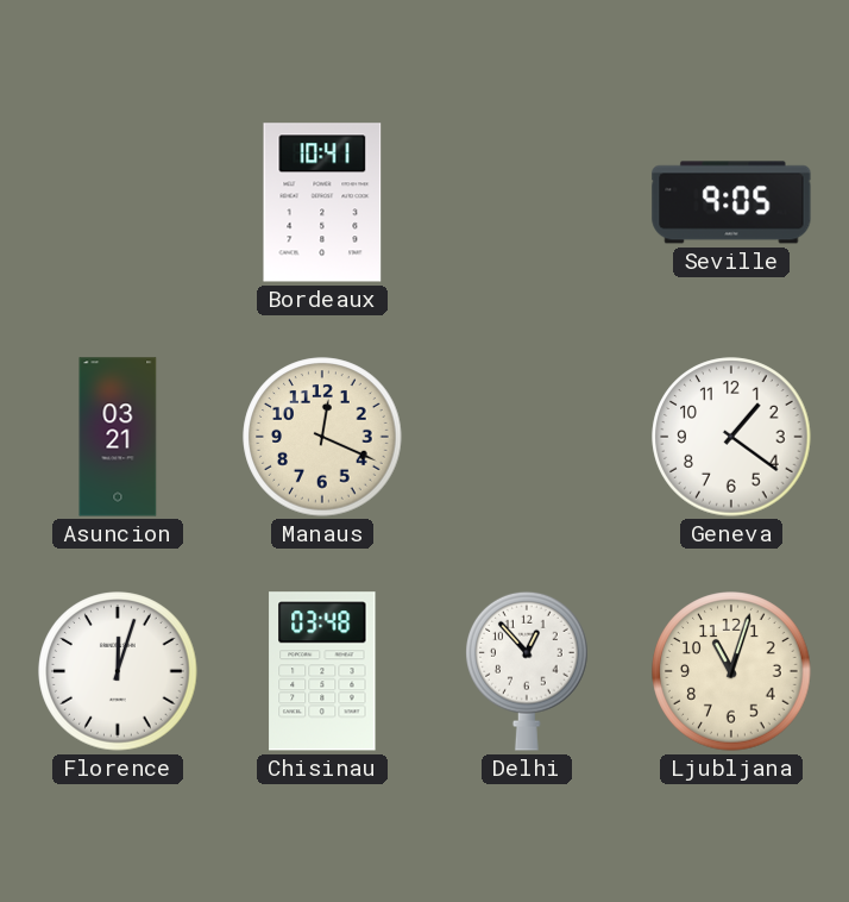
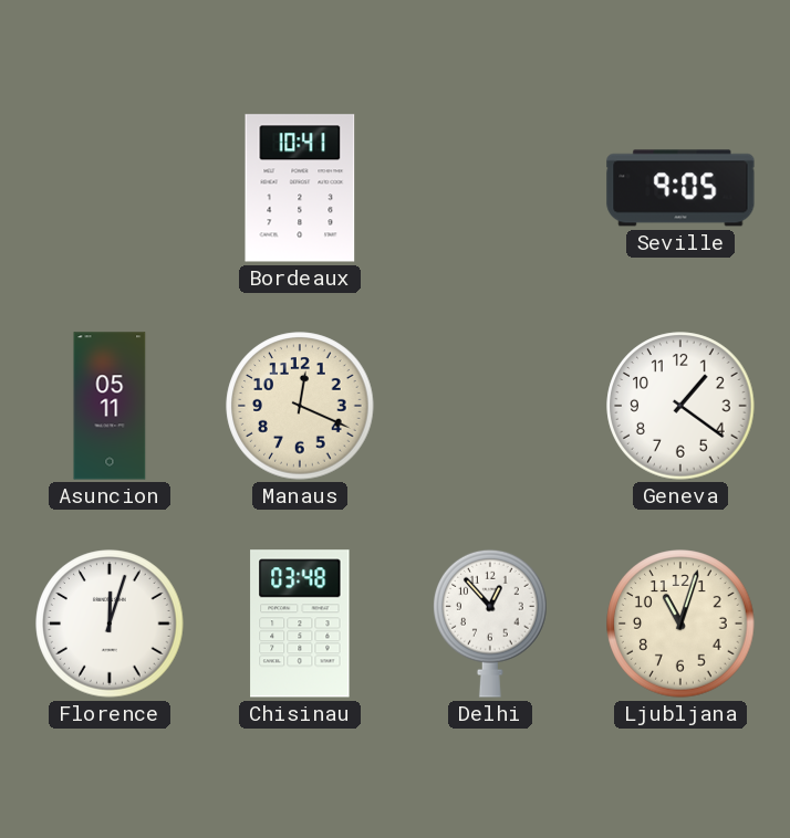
Asuncion: 03:21 -> 05:11
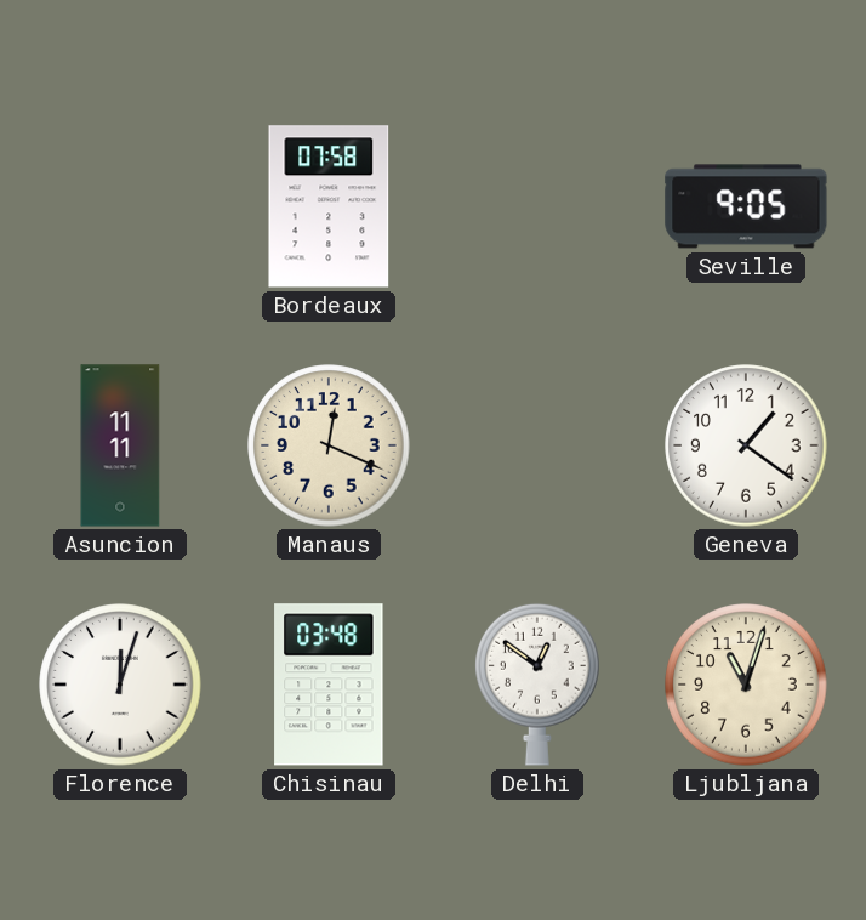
Bordeaux: 10:41 -> 07:58
Asuncion: 05:11 -> 11:11
Delhi: 12:53 -> 12:51
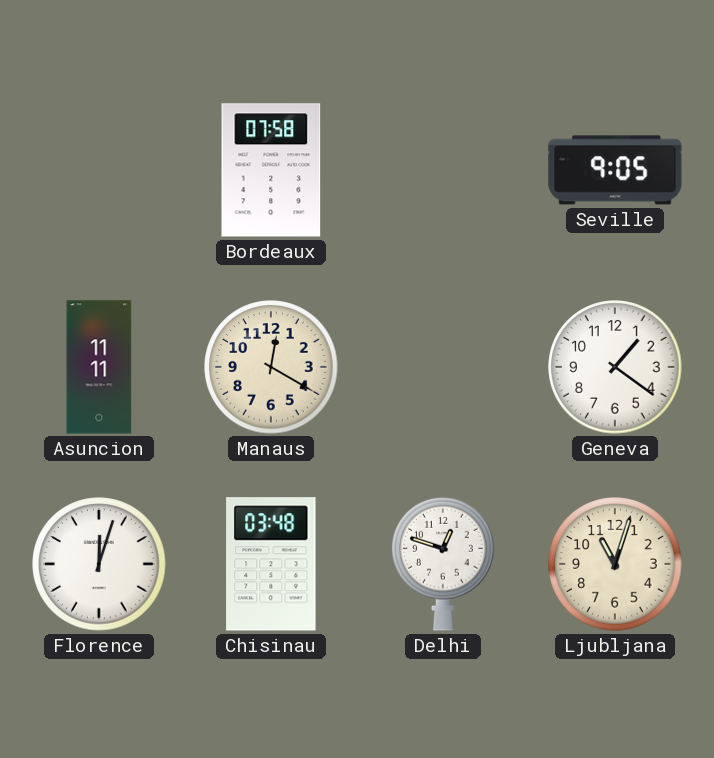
Manaus: 12:19 -> 12:20
Delhi: 12:51 -> 12:48
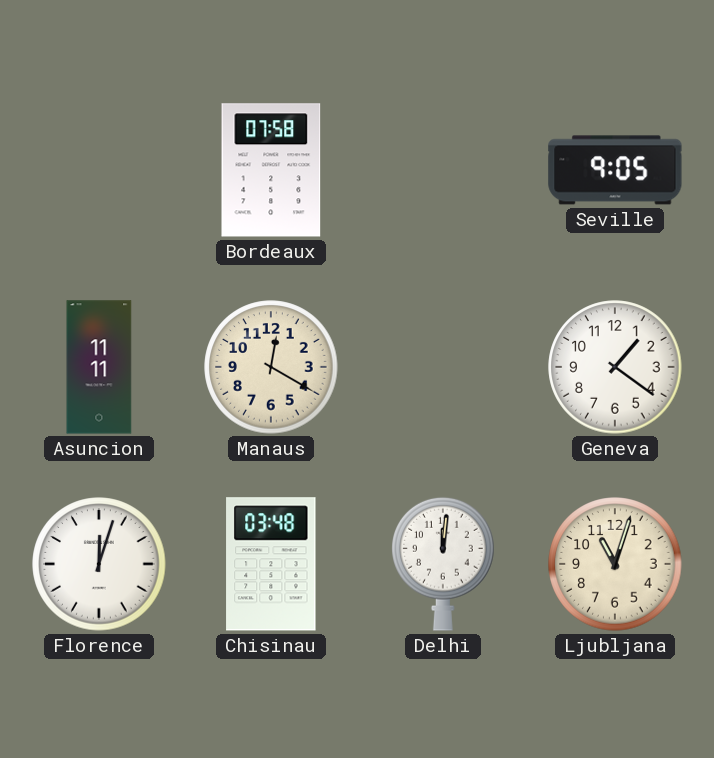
Delhi: 12:48 -> 12:01
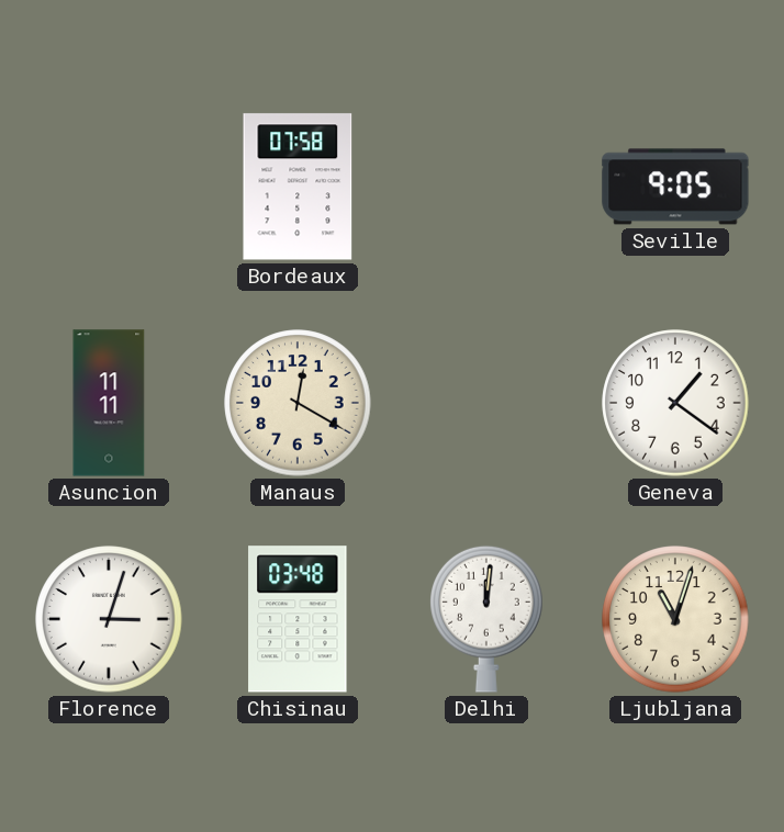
Florence: 12:03 -> 3:03
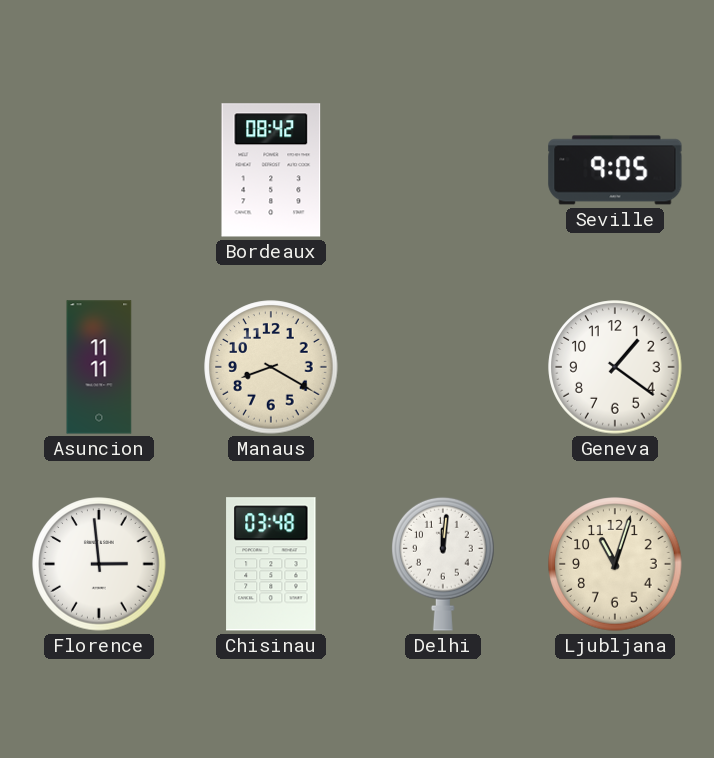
Bordeaux: 07:58 -> 08:42
Manaus: 12:20 -> 8:20
Florence: 3:03 -> 2:59
